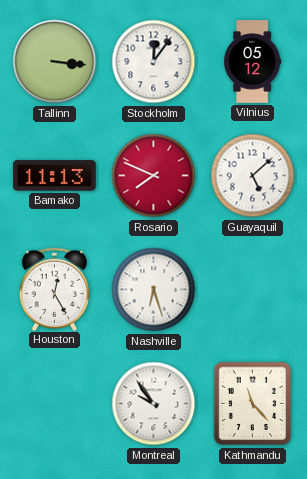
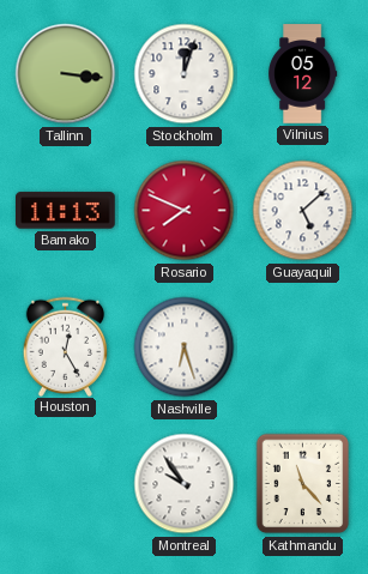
Stockholm: 12:06 -> 12:03
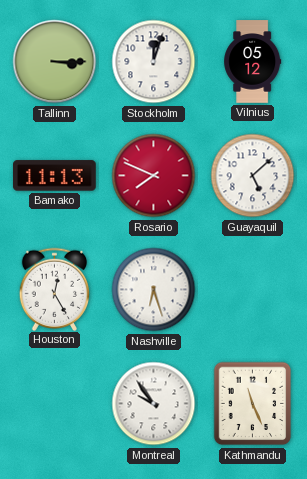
Tallinn: 3:16 -> 3:15
Kathmandu: 11:23 -> 11:26
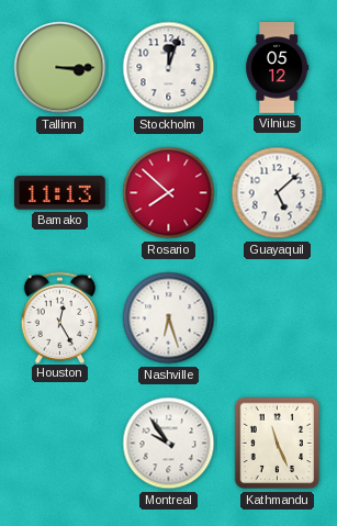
Rosario: 7:49 -> 7:52
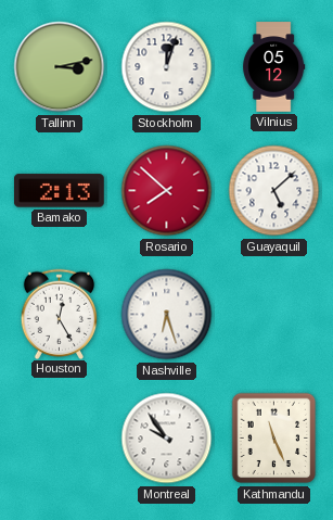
Tallinn: 3:15 -> 3:13
Bamako: 11:13 -> 2:13
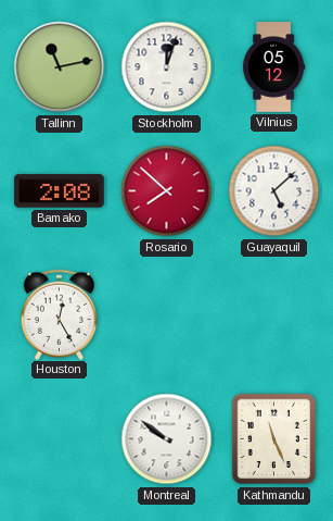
Tallinn: 3:13 -> 11:13
Bamako: 2:13 -> 2:08
Nashville: 6:27 -> none
Montreal: 9:54 -> 9:51
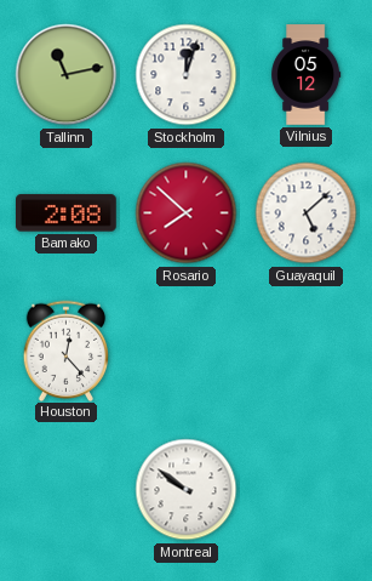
Houston: 12:25 -> 12:23
Kathmandu: 11:26 -> none
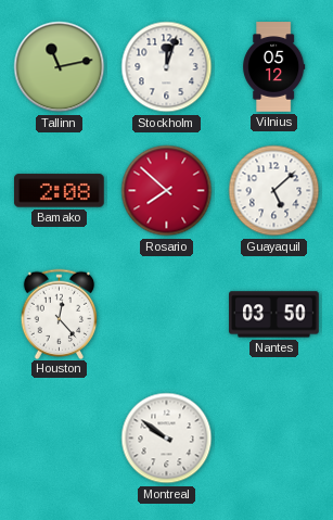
Nantes: none -> 03:50
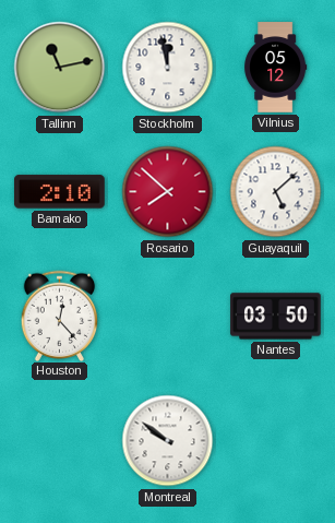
Stockholm: 12:03 -> 11:58
Bamako: 2:08 -> 2:10
